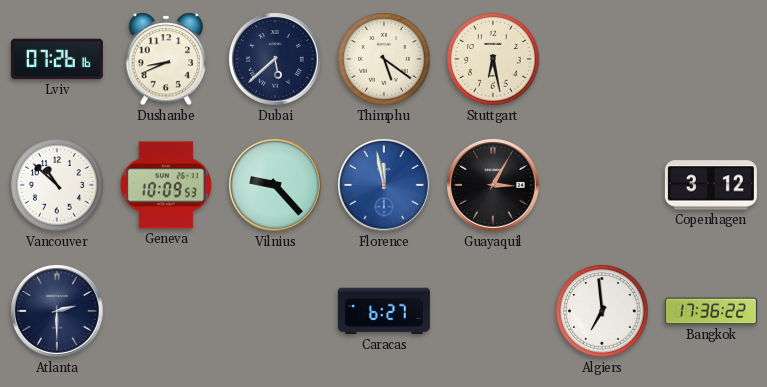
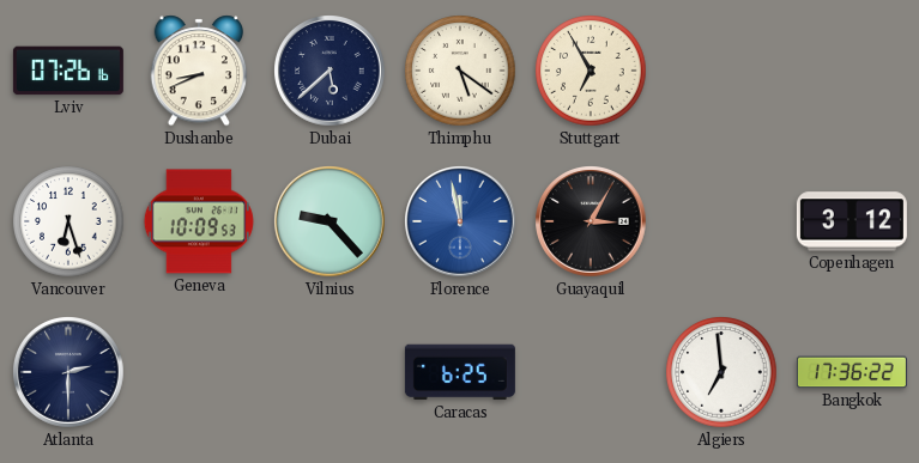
Stuttgart: 6:28 -> 6:55
Vancouver: 10:52 -> 6:27
Caracas: 6:27 -> 6:25
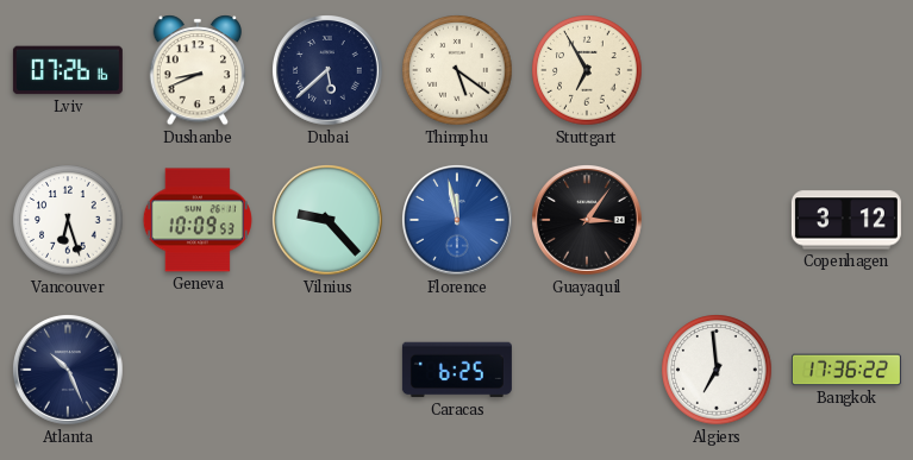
Guayaquil: 3:05 -> 3:06
Atlanta: 2:30 -> 10:26
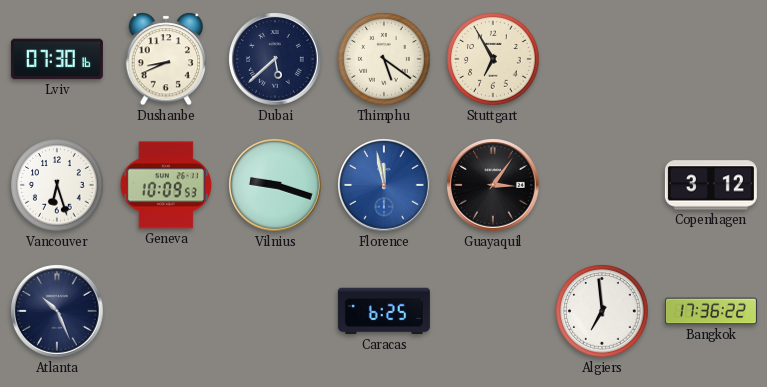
Lviv: 07:26 -> 07:30
Vilnius: 9:23 -> 9:18
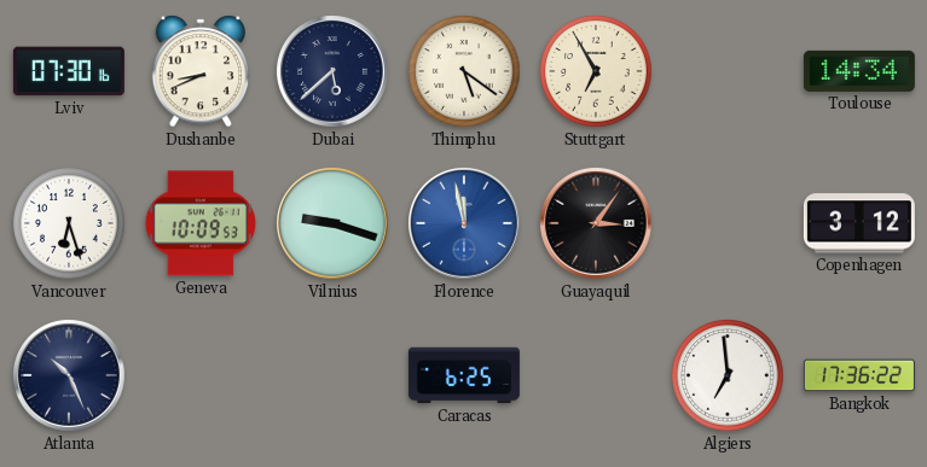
Toulouse: none -> 14:34
